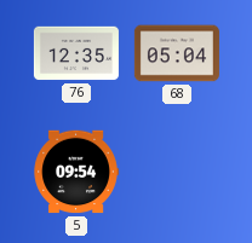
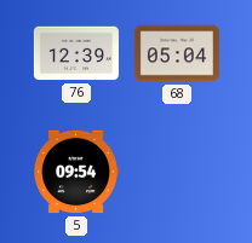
76: 12:35 -> 12:39
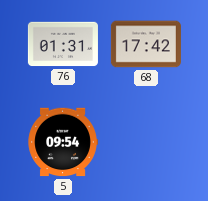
76: 12:39 -> 01:31
68: 05:04 -> 17:42
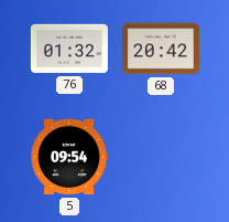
76: 01:31 -> 01:32
68: 17:42 -> 20:42
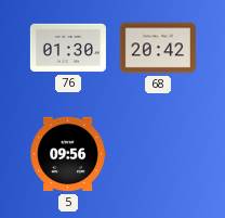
76: 01:32 -> 01:30
5: 09:54 -> 09:56
